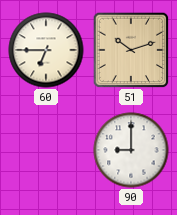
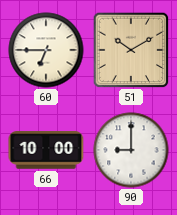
51: 10:12 -> 10:10
66: none -> 10:00
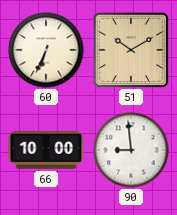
60: 6:45 -> 6:34
90: 9:00 -> 8:59
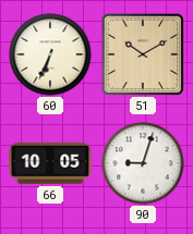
66: 10:00 -> 10:05
90: 8:59 -> 9:03
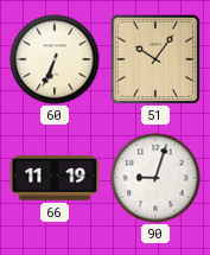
51: 10:10 -> 10:06
66: 10:05 -> 11:19
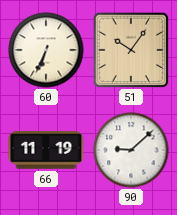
90: 9:03 -> 9:08
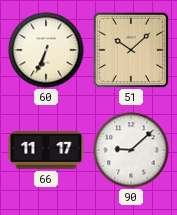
51: 10:06 -> 10:08
66: 11:19 -> 11:17
